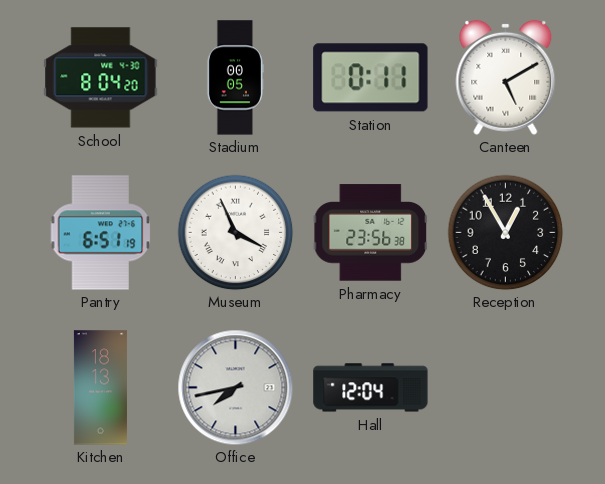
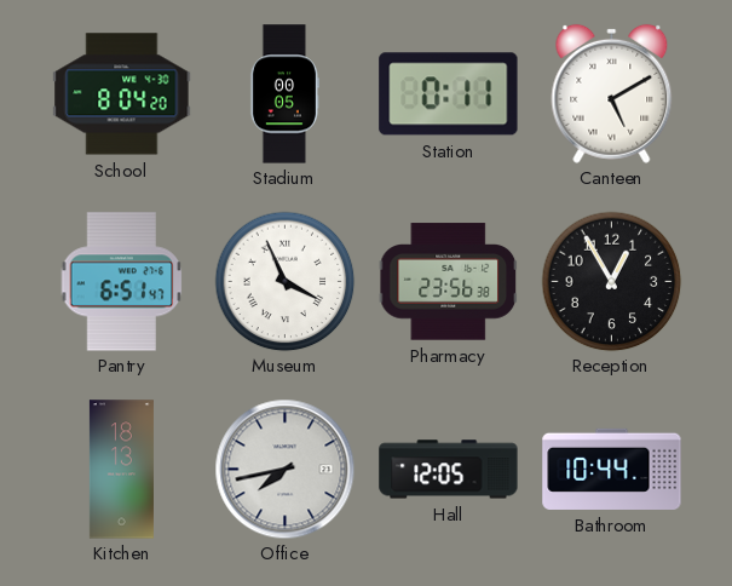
Pantry: 6:51:19 -> 6:51:47
Hall: 12:04 -> 12:05
Bathroom: none -> 10:44
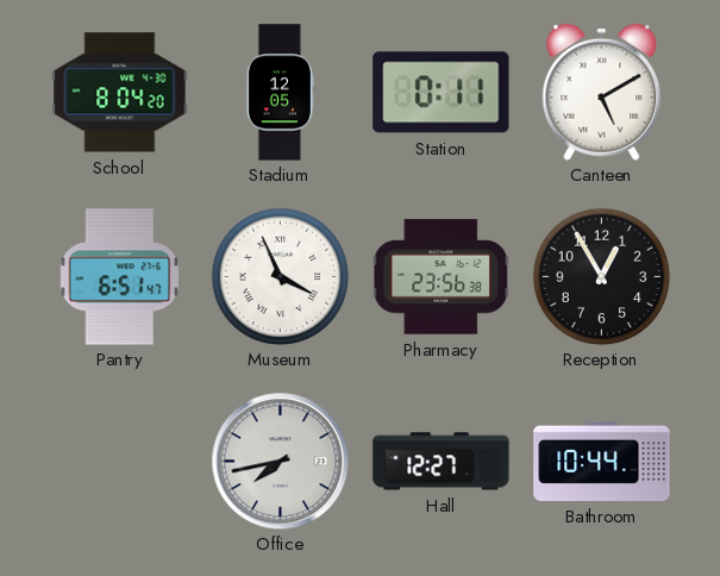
Stadium: 00:05 -> 12:05
Kitchen: 18:13 -> none
Hall: 12:05 -> 12:27
